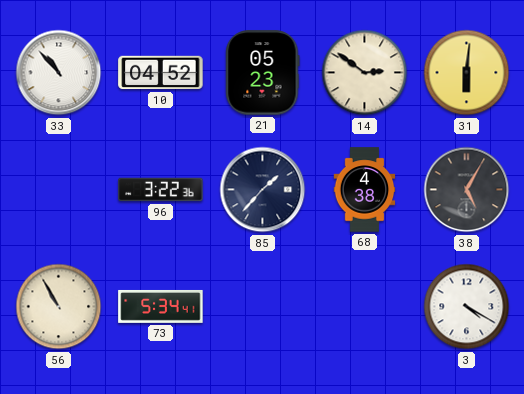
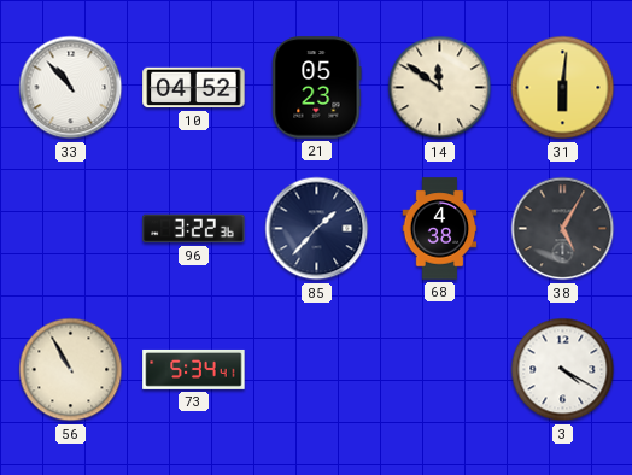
14: 2:51 -> 11:51
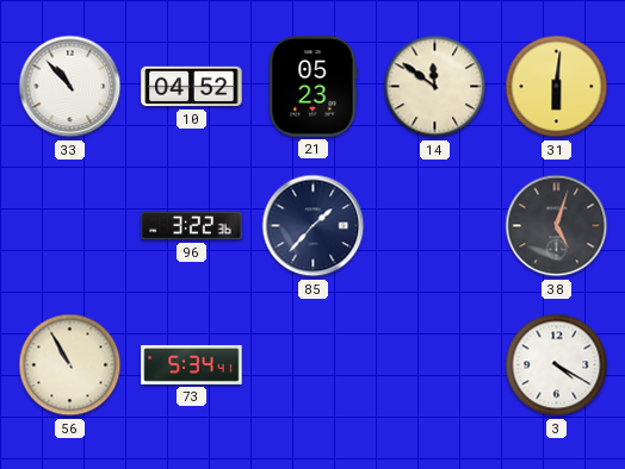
68: 4:38 -> none
38: 5:05 -> 5:03
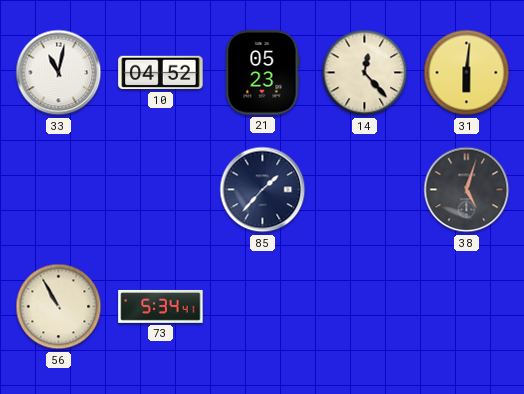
33: 10:53 -> 11:02
14: 11:51 -> 12:23
96: 3:22 -> none
3: 4:20 -> none
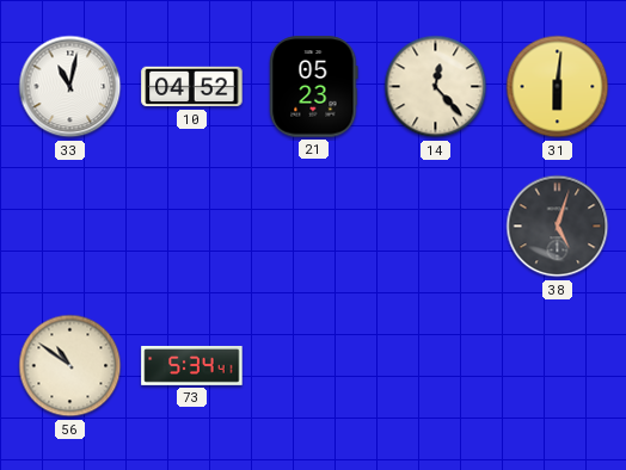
85: 1:37 -> none
56: 10:55 -> 10:51
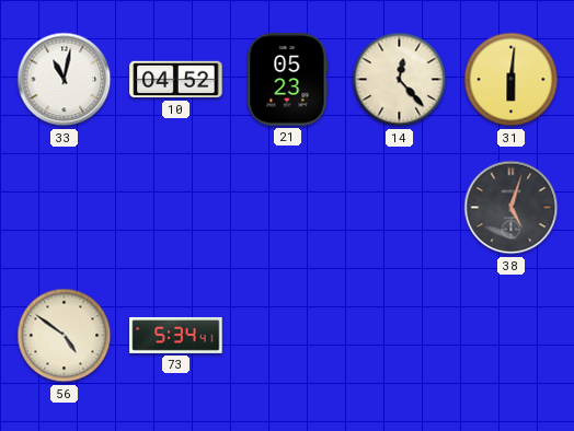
56: 10:51 -> 4:51
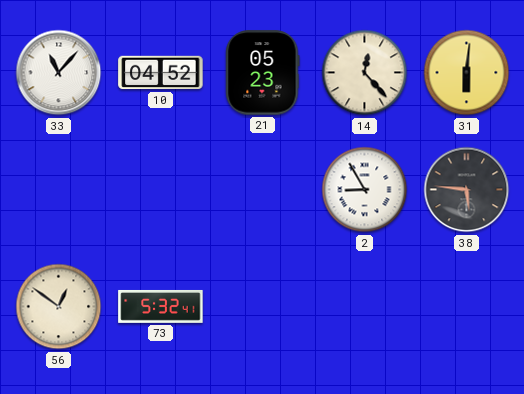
33: 11:02 -> 11:07
2: none -> 8:55
38: 5:03 -> 5:46
56: 4:51 -> 12:51
73: 5:34 -> 5:32
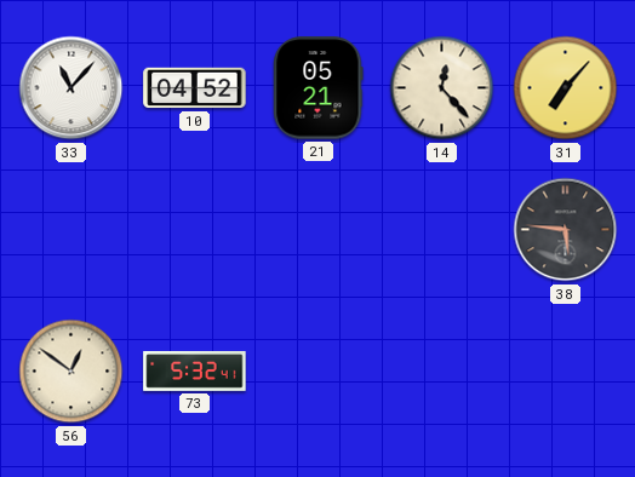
21: 05:23 -> 05:21
31: 6:01 -> 7:07
2: 8:55 -> none
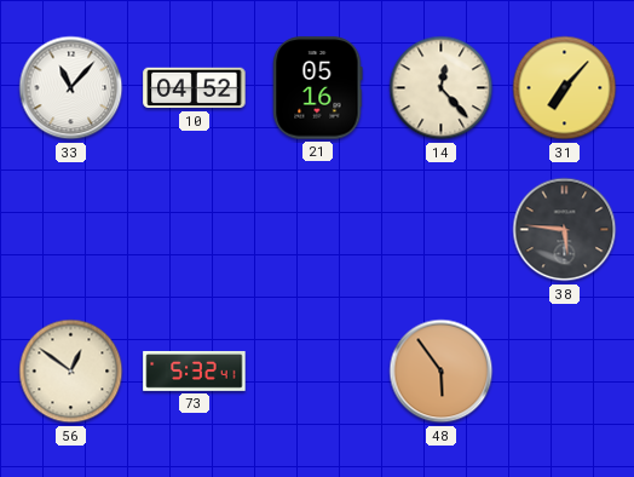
21: 05:21 -> 05:16
48: none -> 5:54
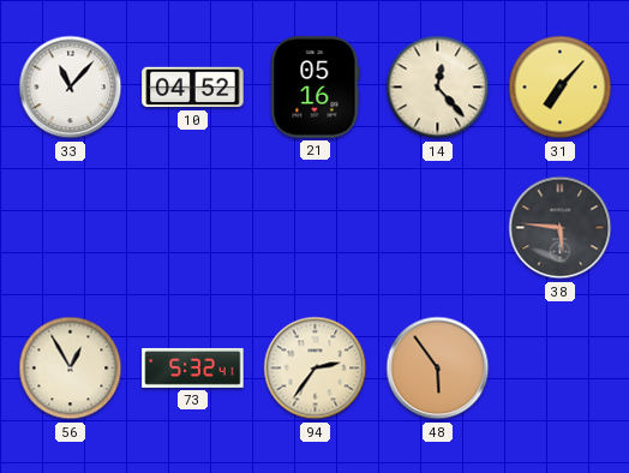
56: 12:51 -> 12:55
94: none -> 2:36
